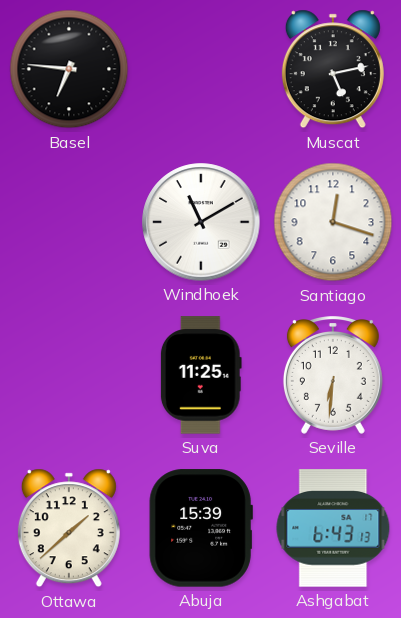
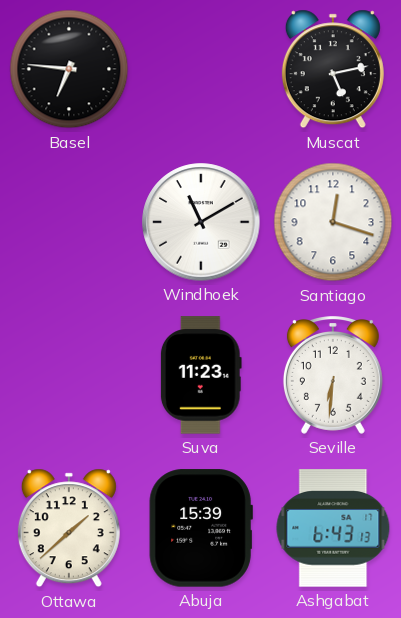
Suva: 11:25 -> 11:23
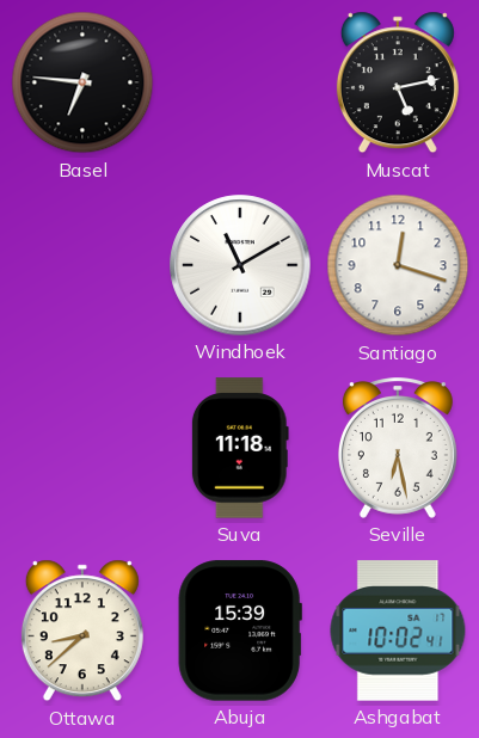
Suva: 11:23 -> 11:18
Seville: 6:31 -> 6:28
Ottawa: 1:38 -> 8:38
Ashgabat: 6:43 -> 10:02
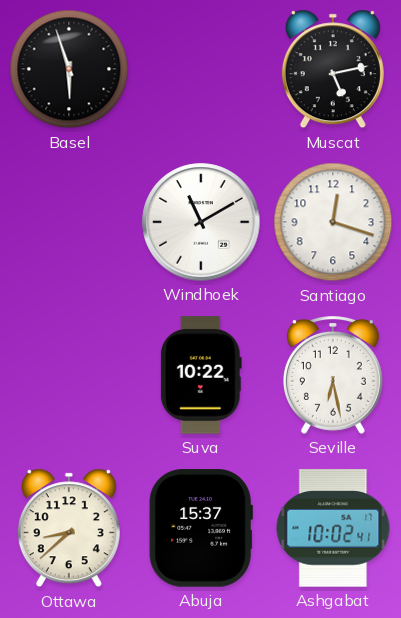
Basel: 6:46 -> 5:57
Suva: 11:18 -> 10:22
Abuja: 15:39 -> 15:37
